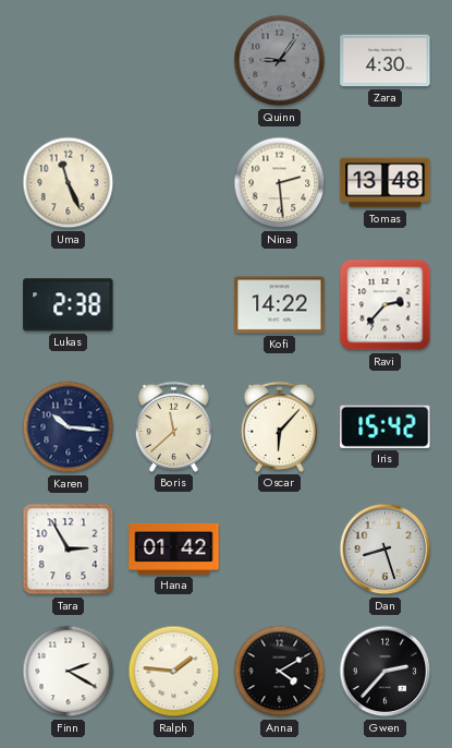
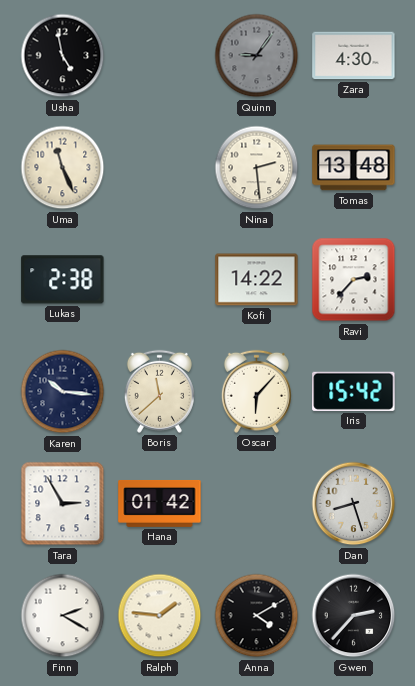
Usha: none -> 4:58
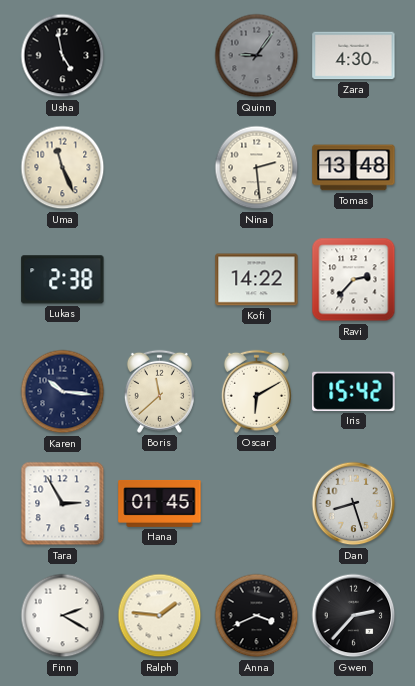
Oscar: 6:07 -> 6:10
Hana: 01:42 -> 01:45
Anna: 4:10 -> 3:41
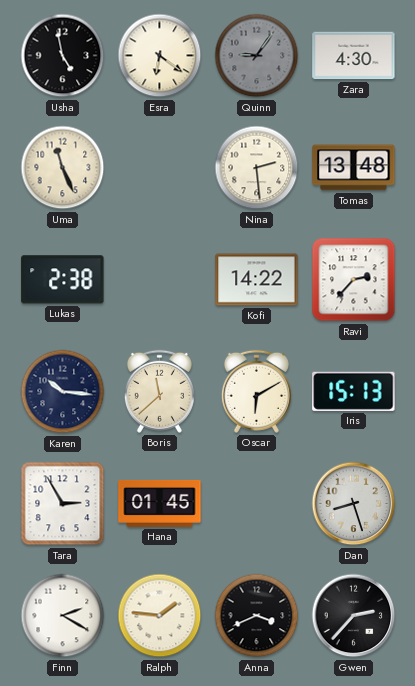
Esra: none -> 6:21
Iris: 15:42 -> 15:13
